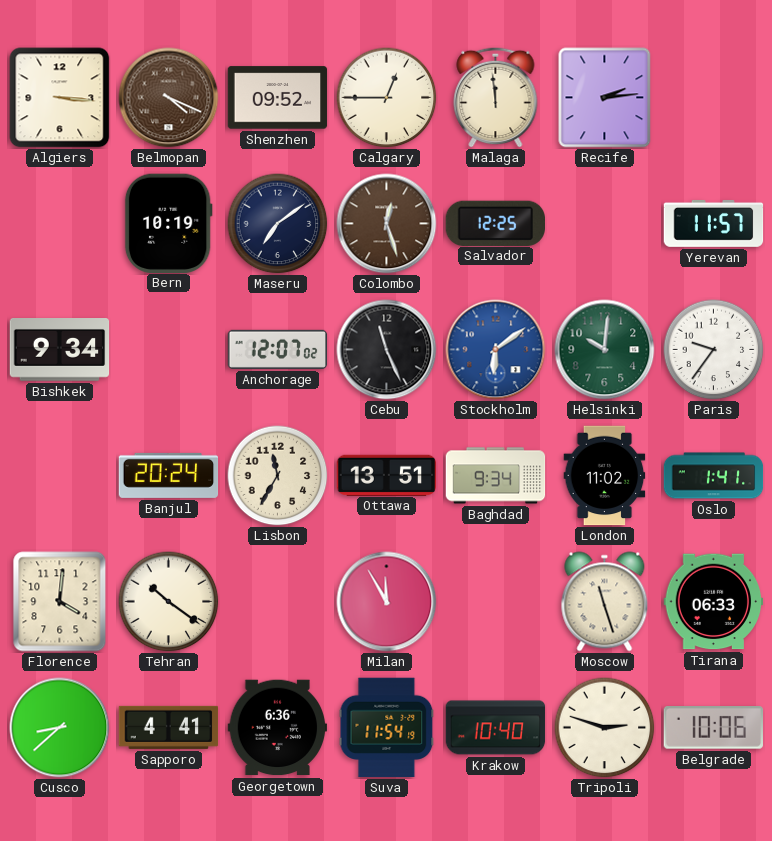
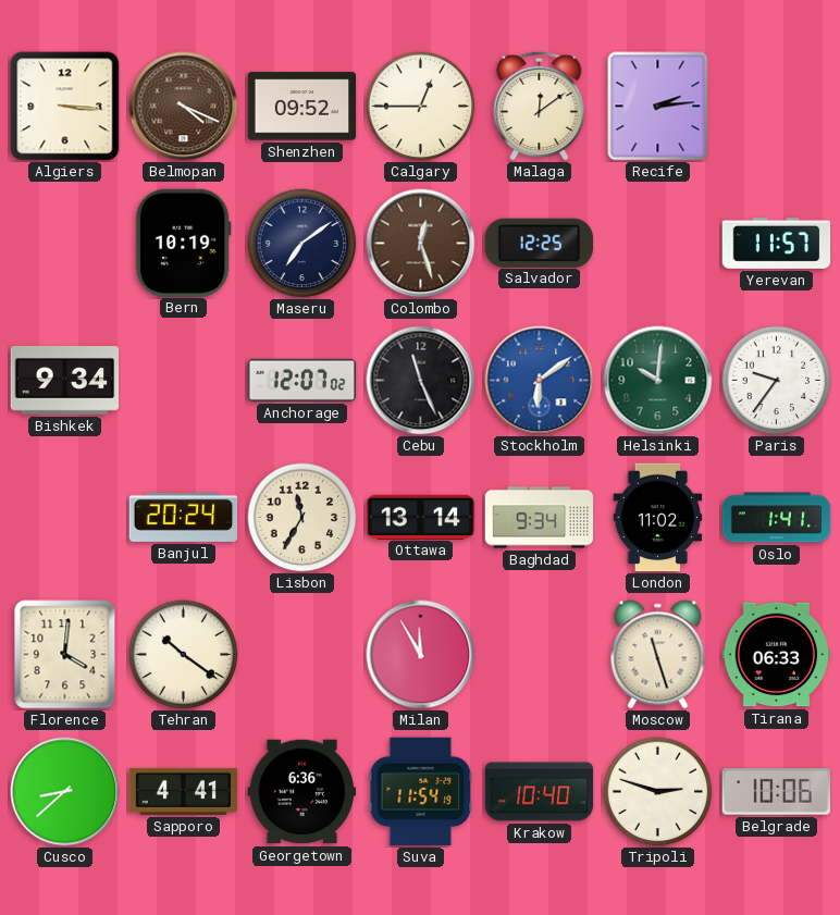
Malaga: 11:59 -> 12:09
Ottawa: 13:51 -> 13:14
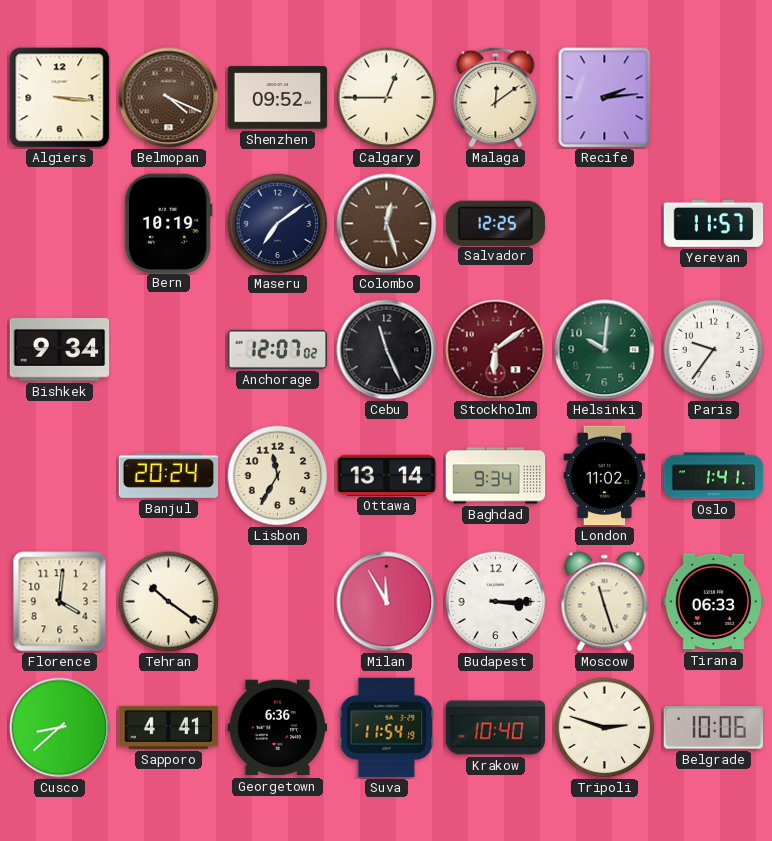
Stockholm dial: blue -> burgundy
Budapest: none -> 3:15
